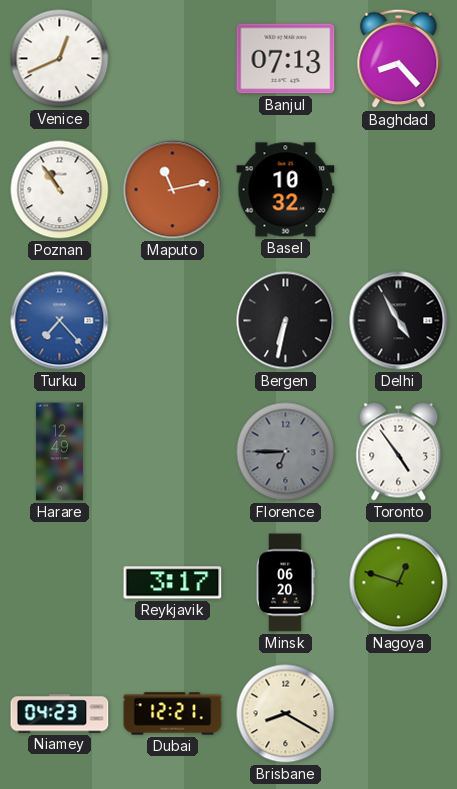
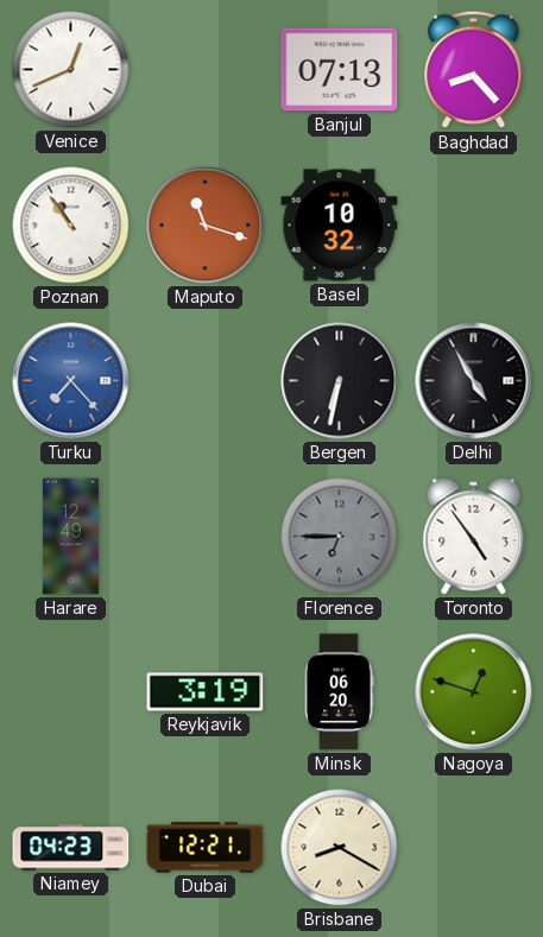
Maputo: 11:13 -> 11:18
Reykjavik: 3:17 -> 3:19
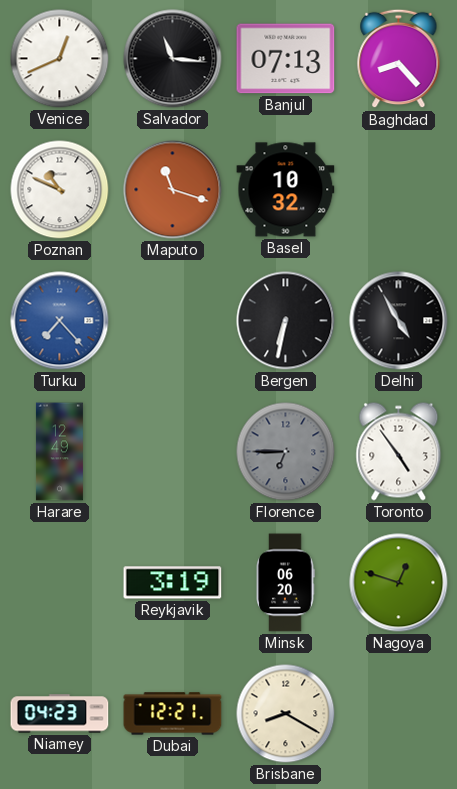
Salvador: none -> 11:16
Poznan: 10:54 -> 10:49
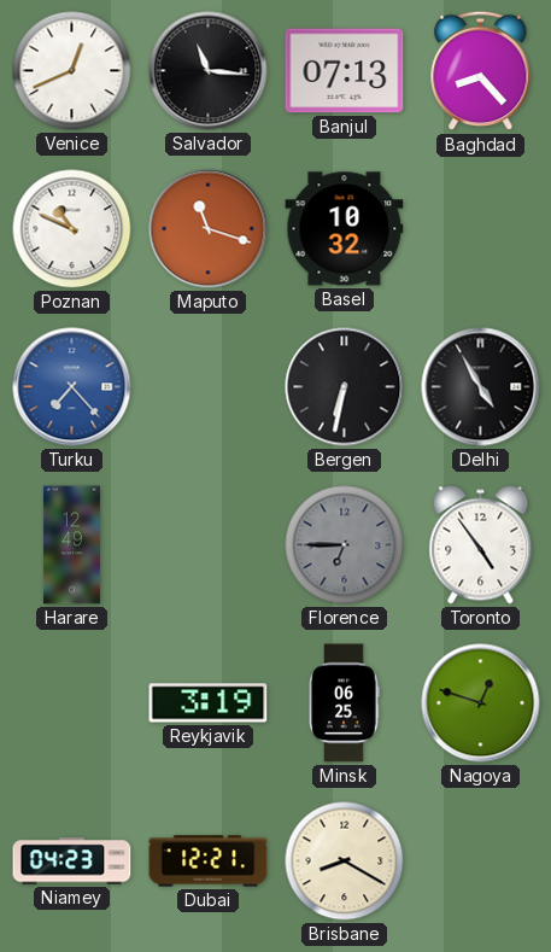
Minsk: 06:20 -> 06:25
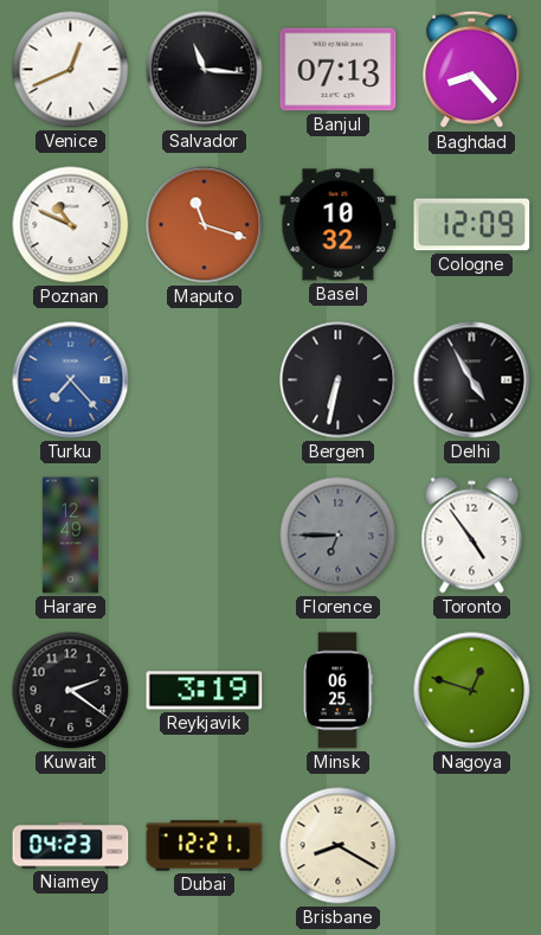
Cologne: none -> 12:09
Kuwait: none -> 2:21
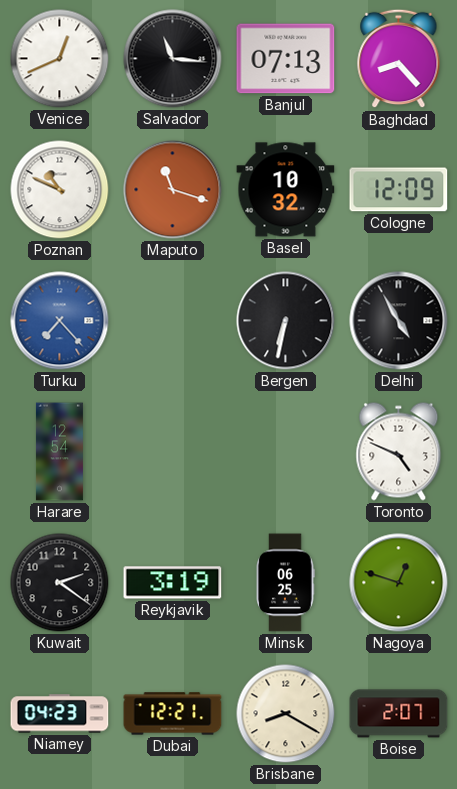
Harare: 12:49 -> 12:54
Florence: 6:45 -> none
Toronto: 4:54 -> 4:49
Boise: none -> 2:07
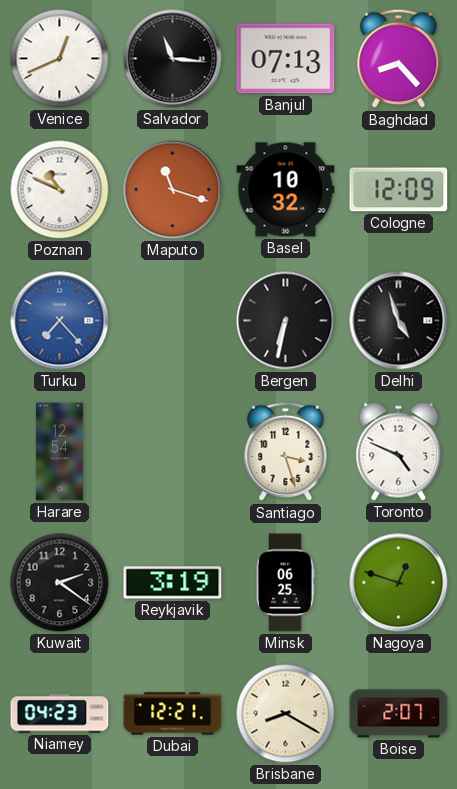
Delhi: 4:55 -> 4:57
Santiago: none -> 3:27
